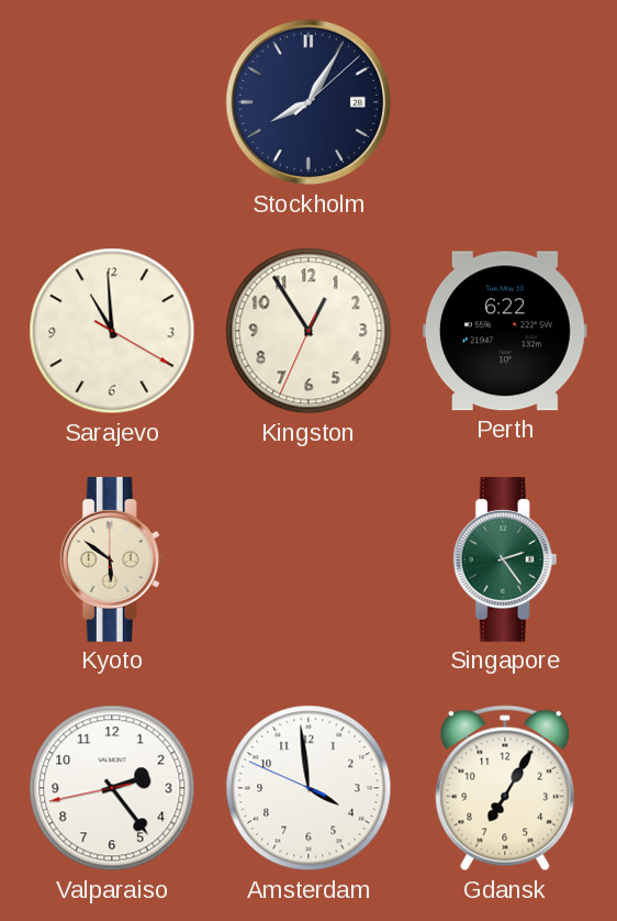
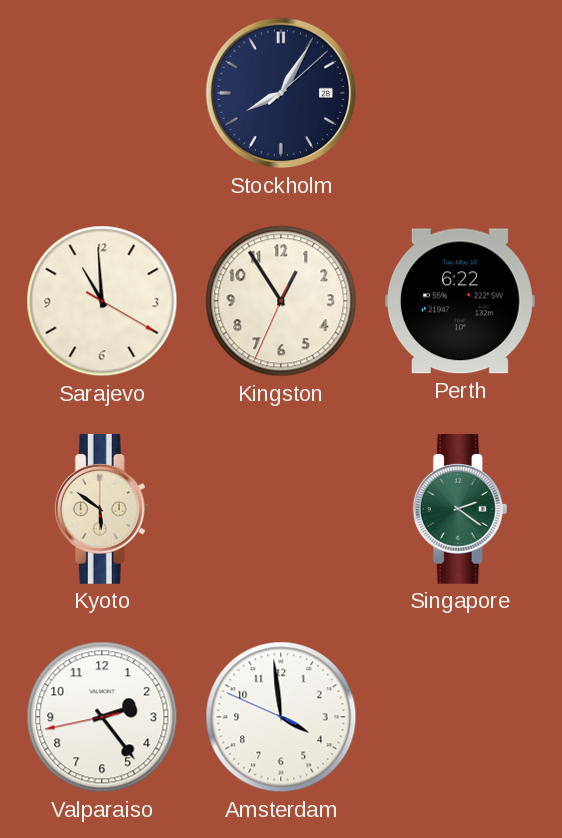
Singapore: 2:24 -> 2:21
Gdansk: 7:05 -> none
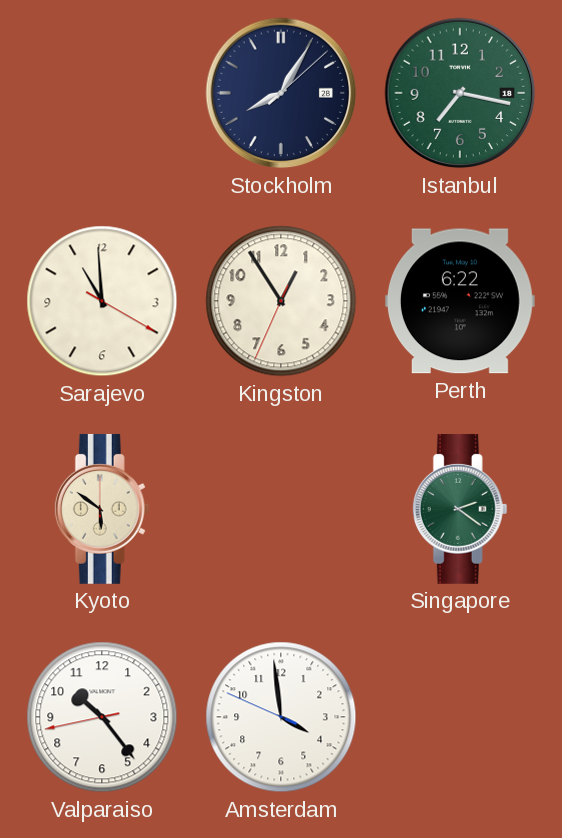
Istanbul: none -> 7:17
Valparaiso: 2:23 -> 10:23
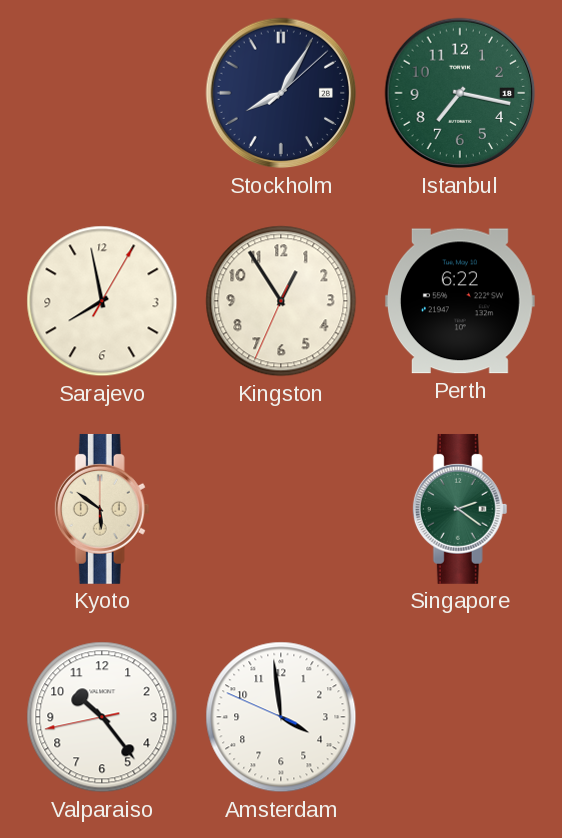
Sarajevo: 10:59 -> 7:58
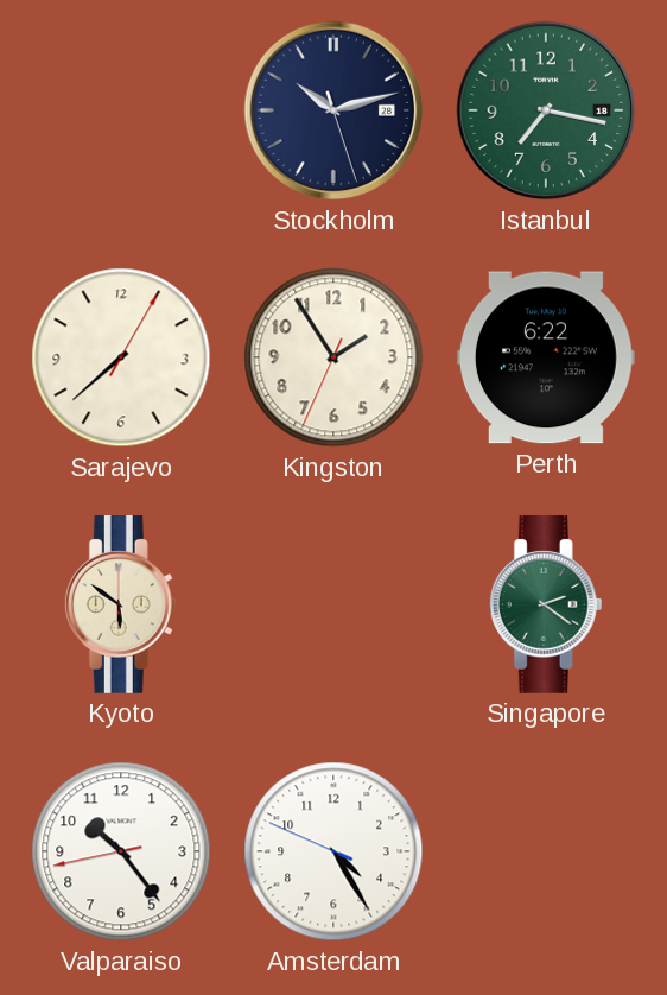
Stockholm: 8:05 -> 10:12
Sarajevo: 7:58 -> 7:38
Kingston: 12:54 -> 1:54
Amsterdam: 3:58 -> 4:24
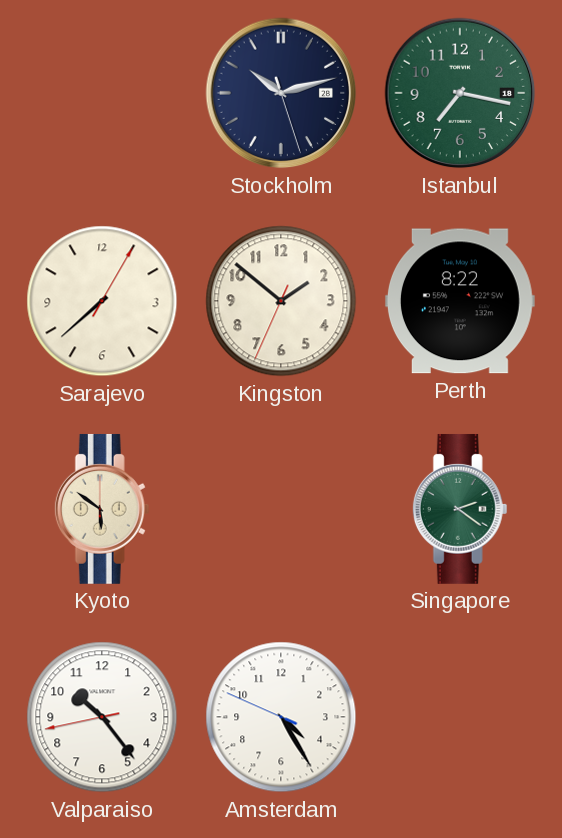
Kingston: 1:54 -> 1:51
Perth: 6:22 -> 8:22
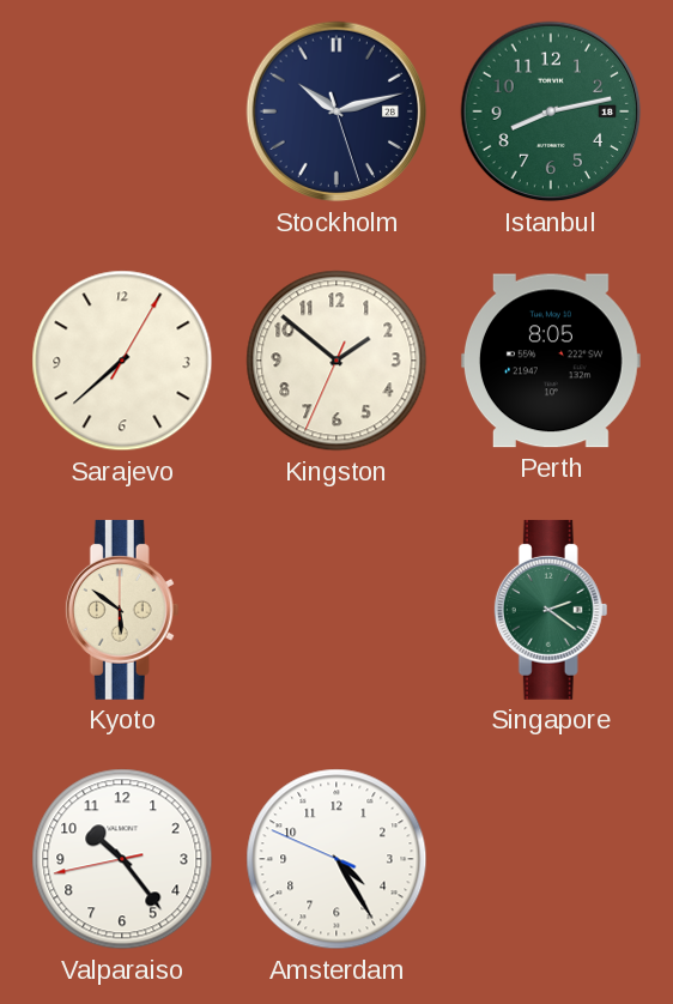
Istanbul: 7:17 -> 8:13
Perth: 8:22 -> 8:05
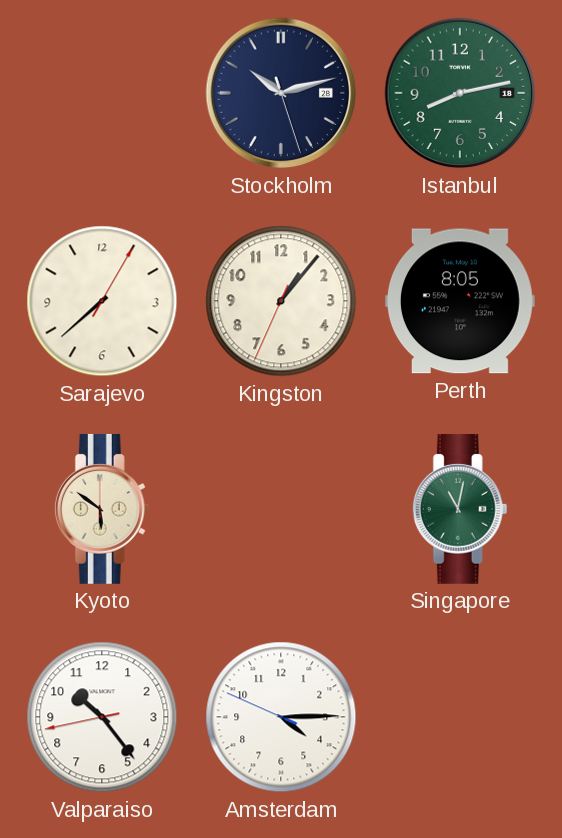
Kingston: 1:51 -> 1:06
Singapore: 2:21 -> 11:02
Amsterdam: 4:24 -> 4:14
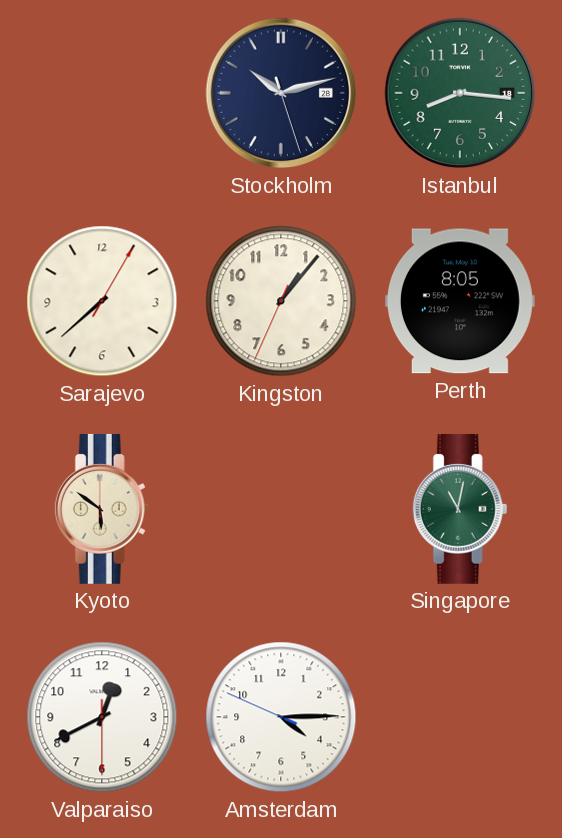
Istanbul: 8:13 -> 8:16
Valparaiso: 10:23 -> 12:40
